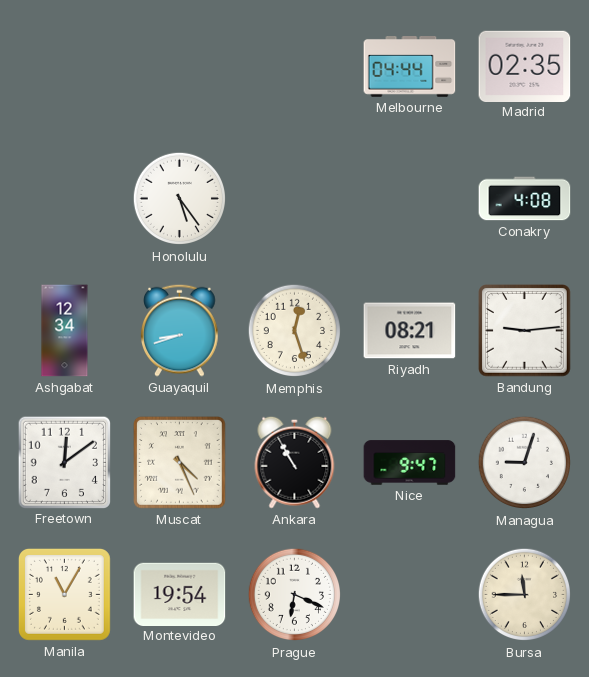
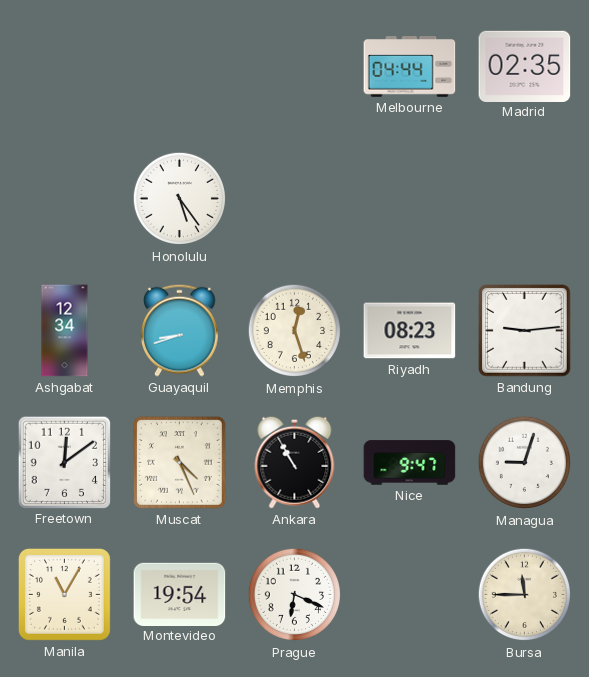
Conakry: 4:08 -> none
Riyadh: 08:21 -> 08:23
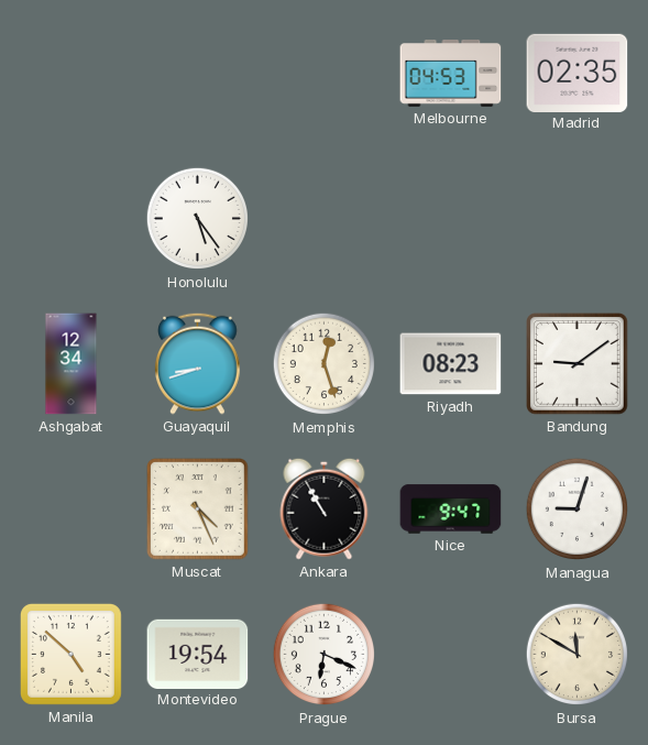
Melbourne: 04:44 -> 04:53
Bandung: 9:14 -> 9:09
Freetown: 12:09 -> none
Manila: 11:05 -> 4:52
Bursa: 11:45 -> 11:50
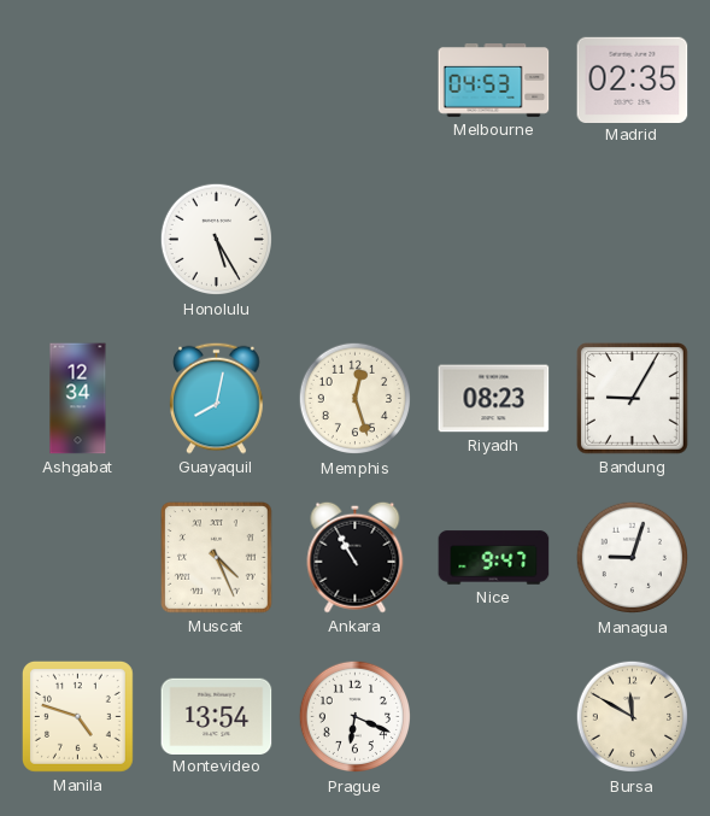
Honolulu: 5:24 -> 5:25
Guayaquil: 8:42 -> 8:02
Bandung: 9:09 -> 9:05
Manila: 4:52 -> 4:48
Montevideo: 19:54 -> 13:54
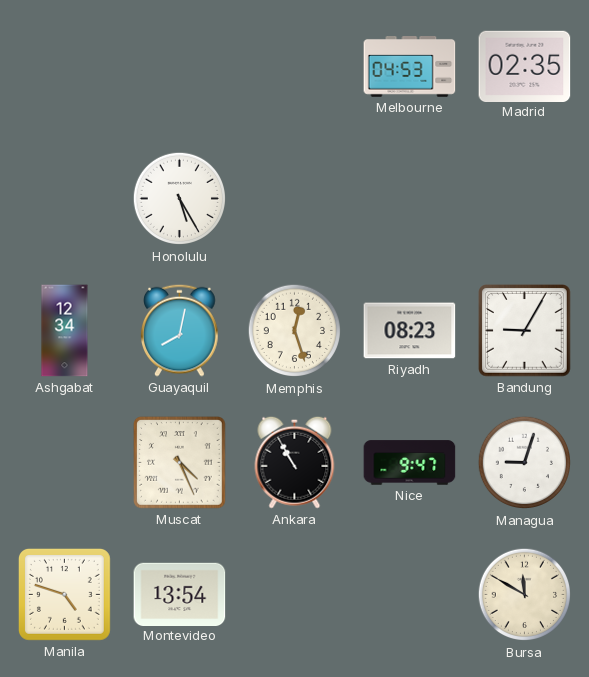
Prague: 6:19 -> none
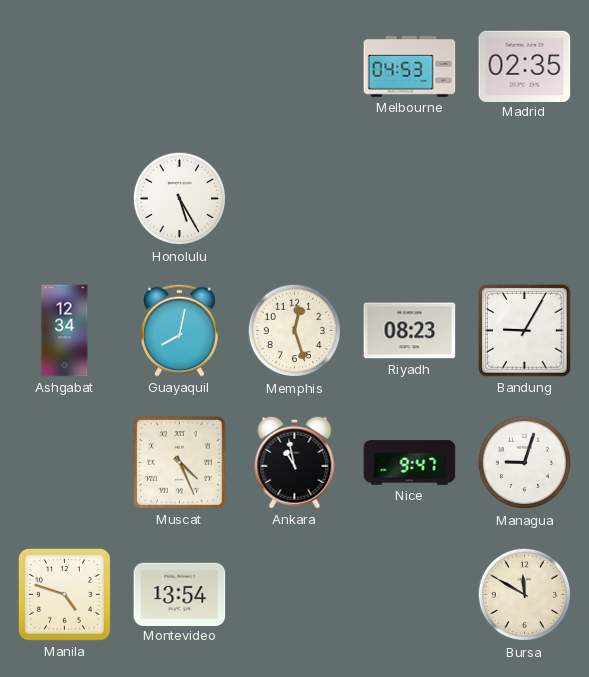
Ankara: 10:55 -> 10:58
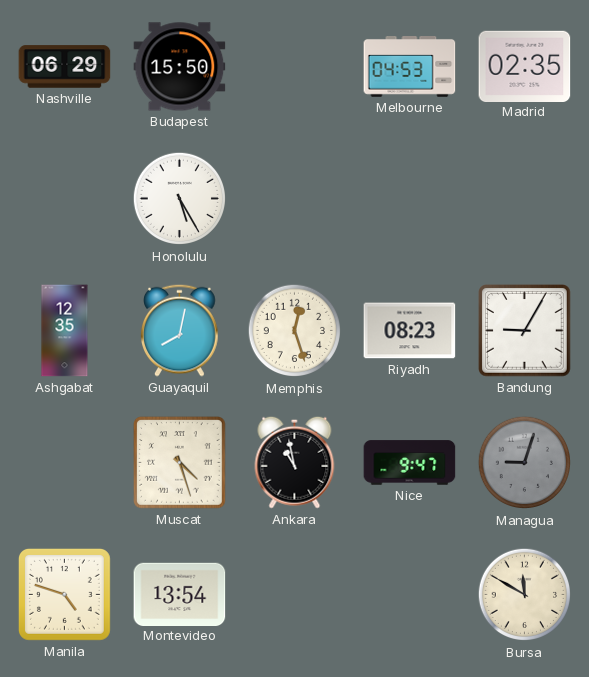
Nashville: none -> 06:29
Budapest: none -> 15:50
Ashgabat: 12:34 -> 12:35
Muscat: 4:26 -> 4:27
Managua dial: white -> grey
